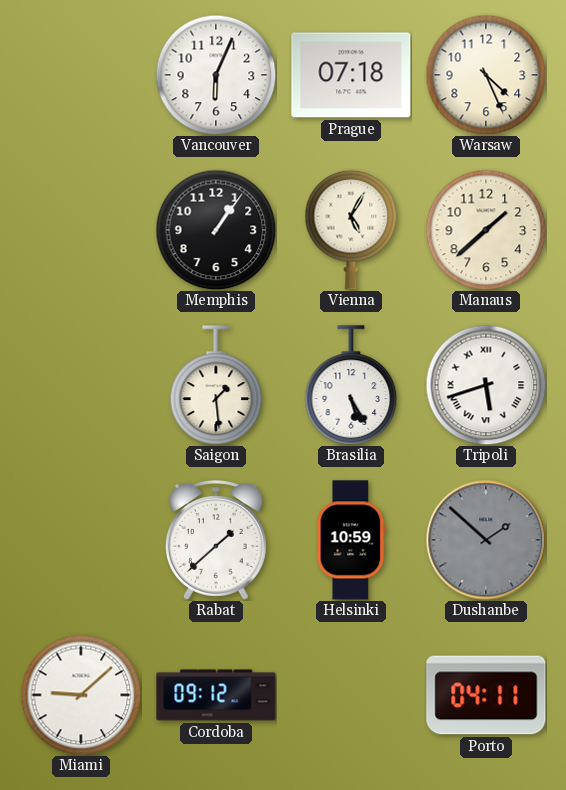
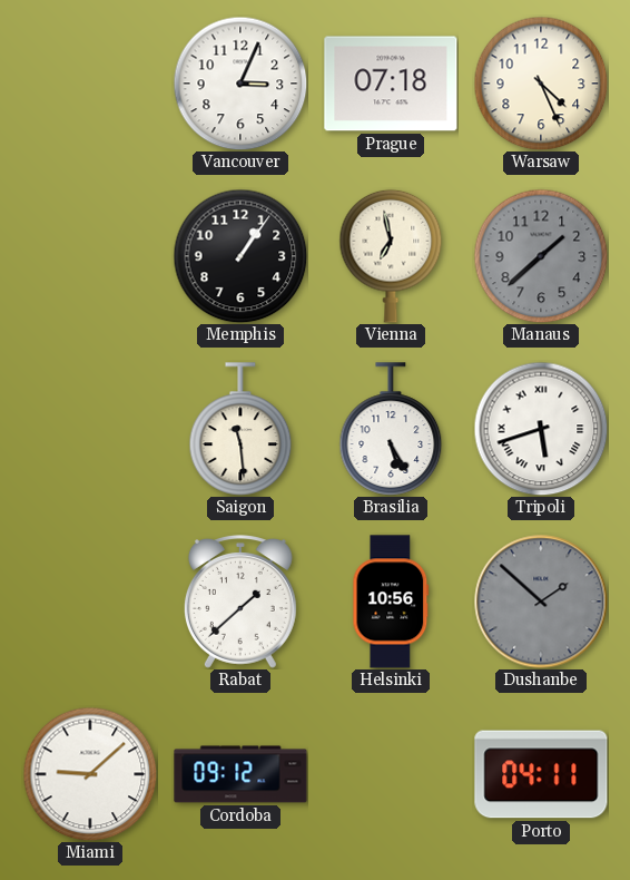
Vancouver: 6:04 -> 3:04
Vienna: 5:05 -> 6:58
Manaus dial: cream -> grey
Saigon: 1:29 -> 11:29
Helsinki: 10:59 -> 10:56
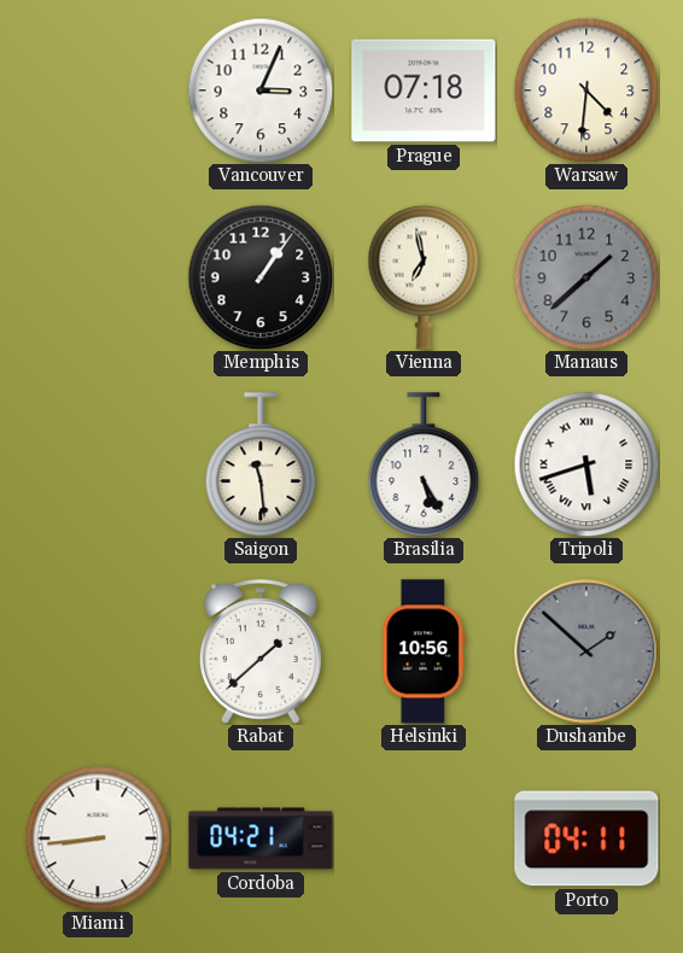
Warsaw: 4:26 -> 4:31
Miami: 9:08 -> 8:44
Cordoba: 09:12 -> 04:21
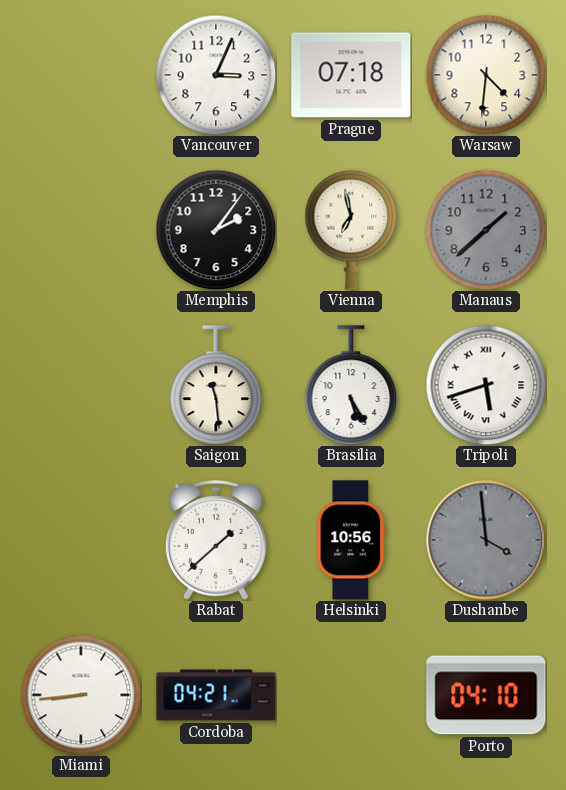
Memphis: 1:06 -> 2:06
Dushanbe: 1:52 -> 3:59
Porto: 04:11 -> 04:10
